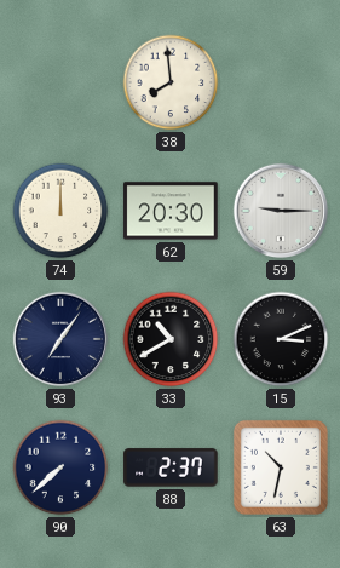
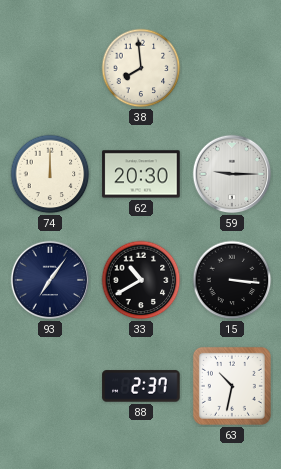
15: 3:11 -> 3:16
90: 7:38 -> none
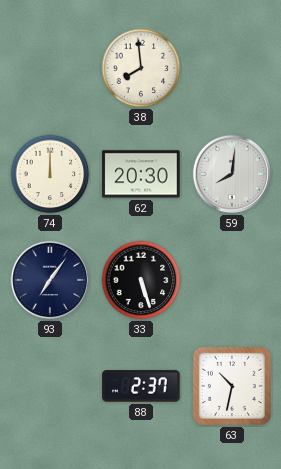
59: 9:15 -> 8:01
33: 10:40 -> 5:27
15: 3:16 -> none
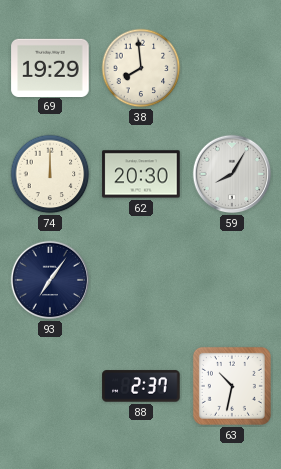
69: none -> 19:29
59: 8:01 -> 8:05
33: 5:27 -> none
